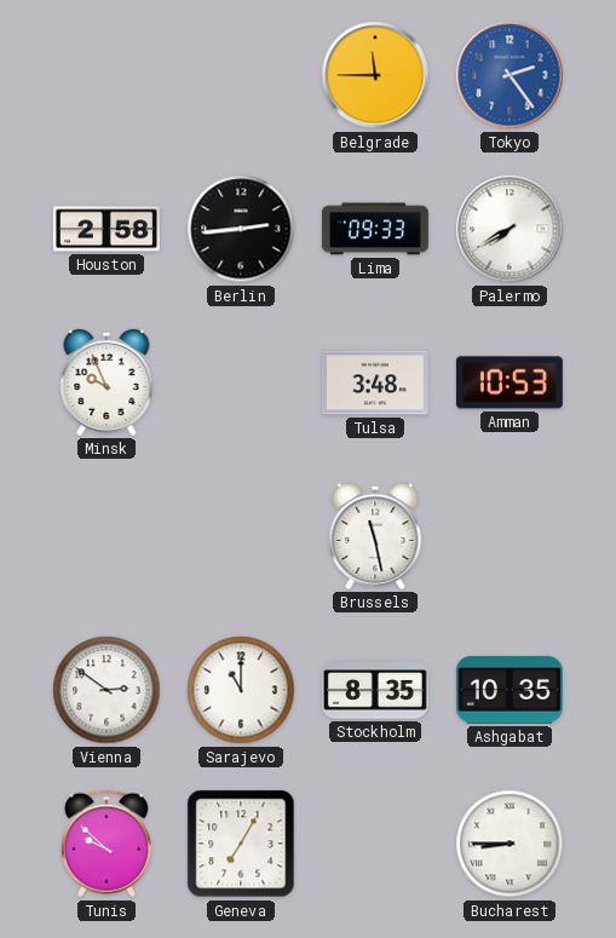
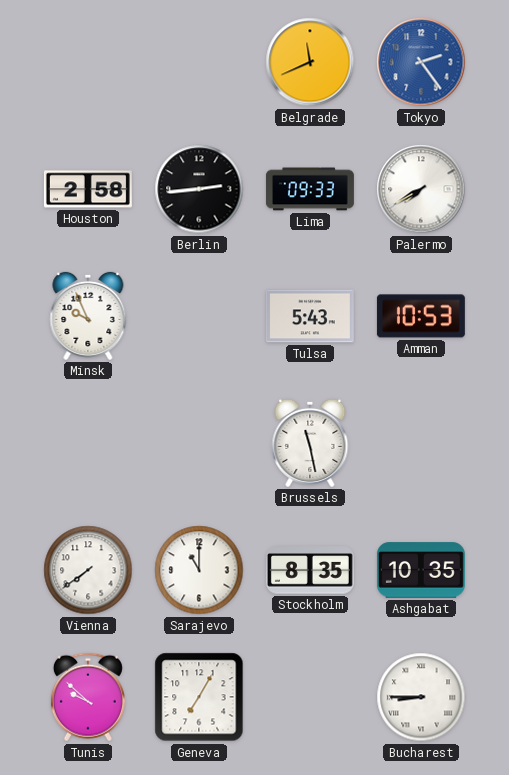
Belgrade: 11:45 -> 11:41
Tulsa: 3:48 -> 5:43
Vienna: 2:51 -> 7:39
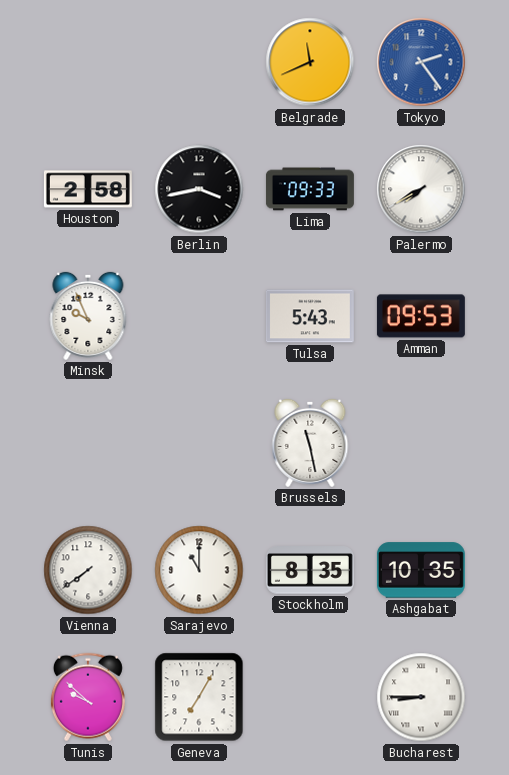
Berlin: 2:44 -> 3:43
Amman: 10:53 -> 09:53
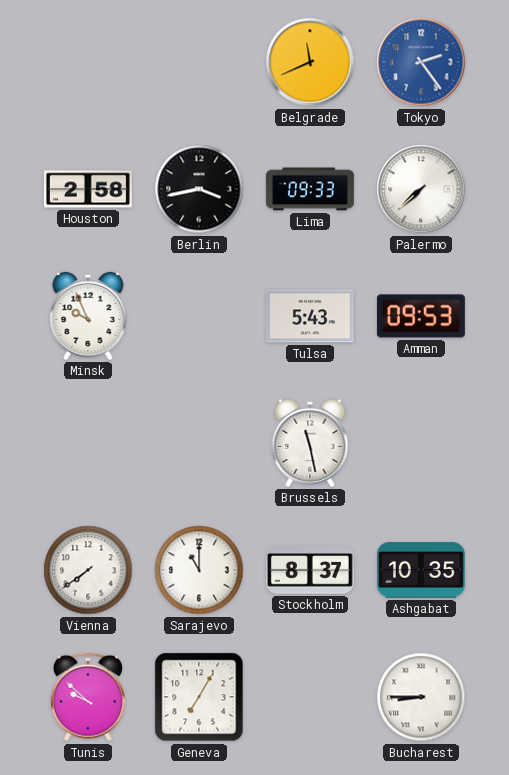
Palermo: 7:40 -> 7:38
Stockholm: 8:35 -> 8:37
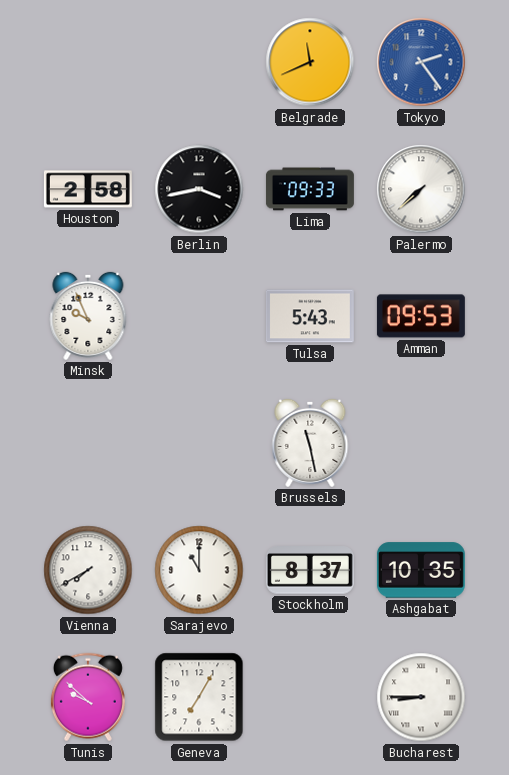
Vienna: 7:39 -> 7:40
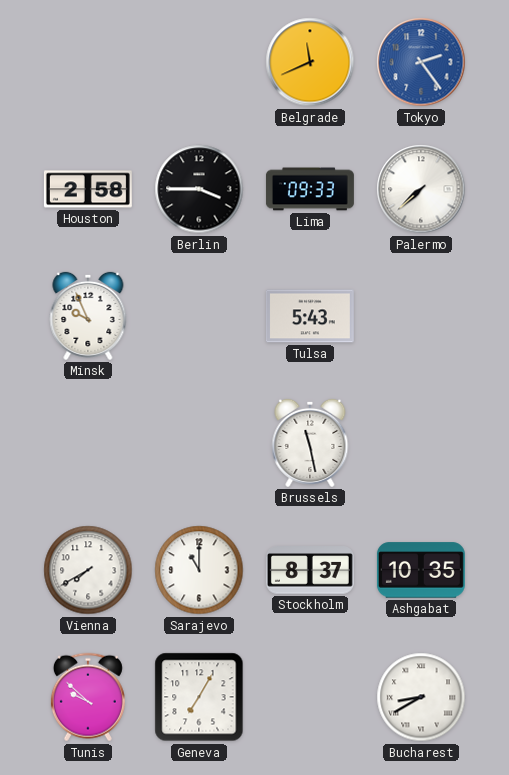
Berlin: 3:43 -> 3:45
Amman: 09:53 -> none
Bucharest: 8:45 -> 8:40
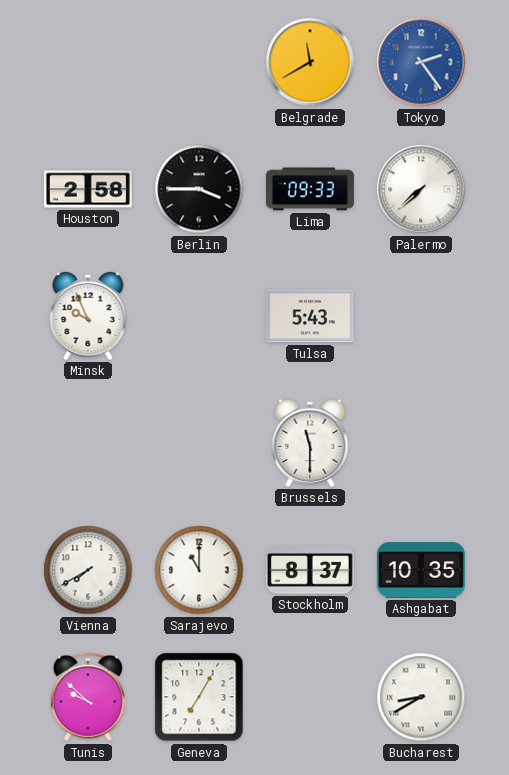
Belgrade: 11:41 -> 11:40
Brussels: 11:28 -> 11:30
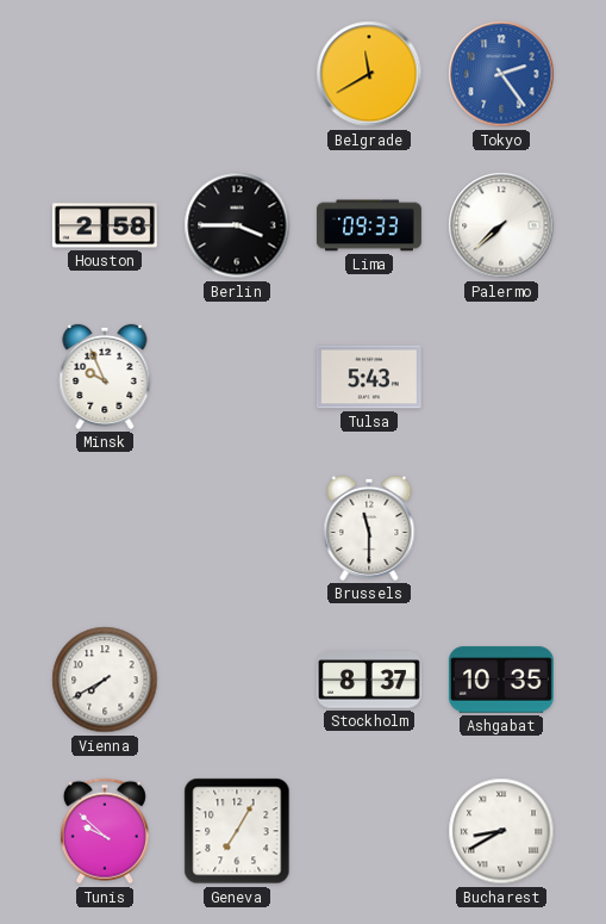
Sarajevo: 11:00 -> none
